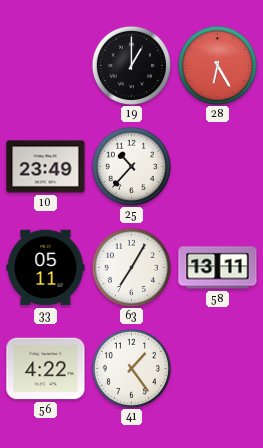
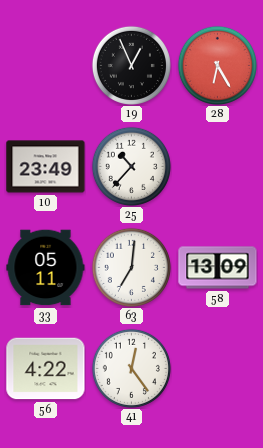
19: 1:00 -> 12:56
63: 7:05 -> 7:01
58: 13:11 -> 13:09
41: 1:24 -> 12:24
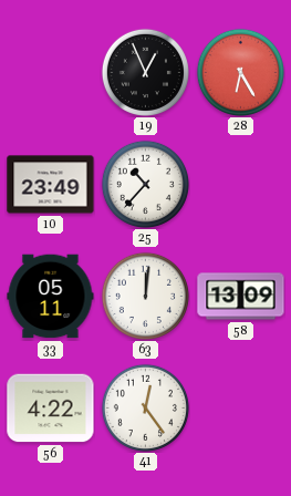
63: 7:01 -> 12:01
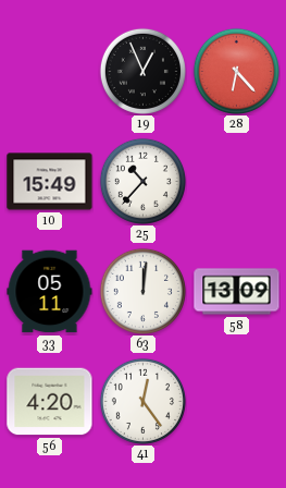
28: 6:25 -> 6:23
10: 23:49 -> 15:49
56: 4:22 -> 4:20
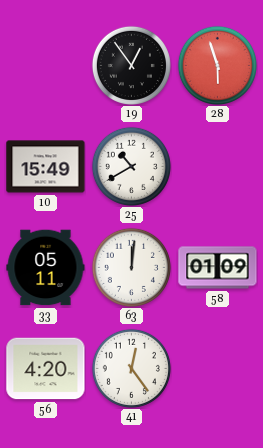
19: 12:56 -> 12:54
28: 6:23 -> 5:57
25: 10:37 -> 10:40
58: 13:09 -> 01:09
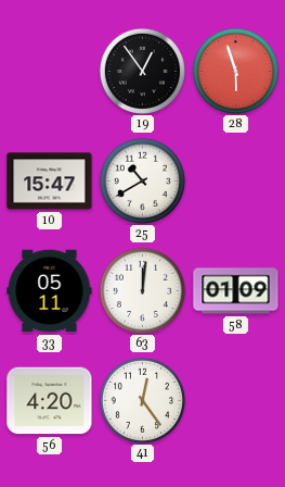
10: 15:49 -> 15:47
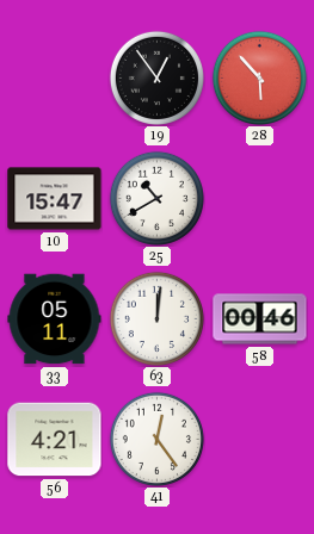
28: 5:57 -> 5:53
58: 01:09 -> 00:46
56: 4:20 -> 4:21
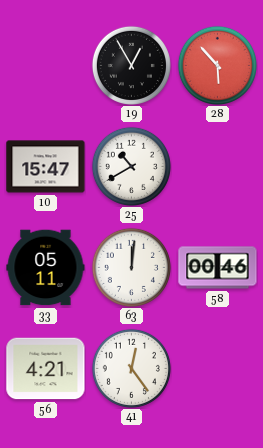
19: 12:54 -> 12:55
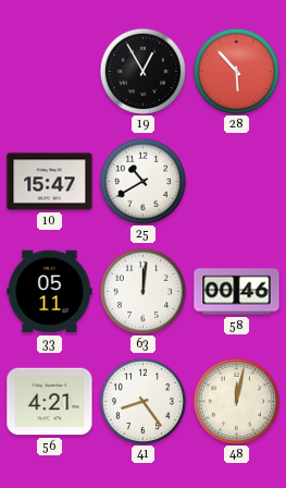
41: 12:24 -> 8:24
48: none -> 12:02
